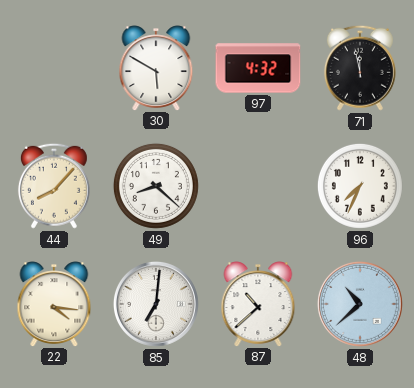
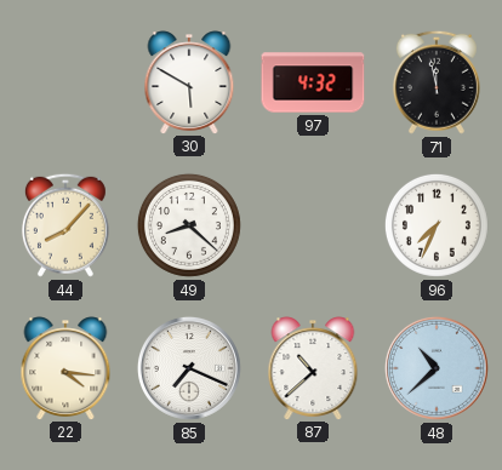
85: 7:01 -> 7:19
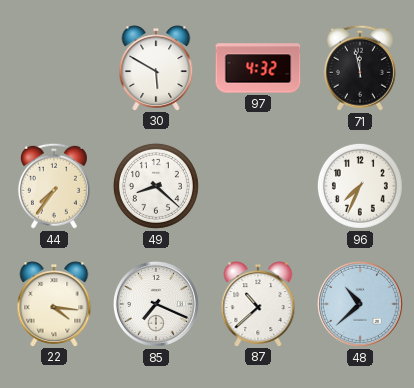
44: 8:07 -> 7:36
